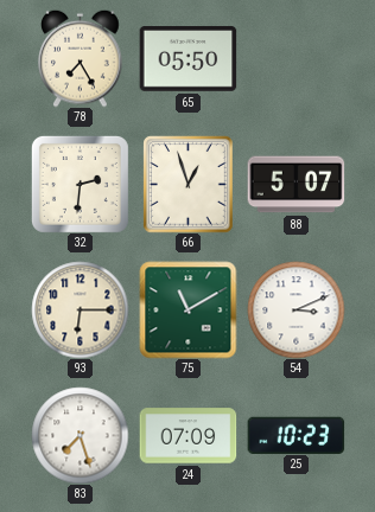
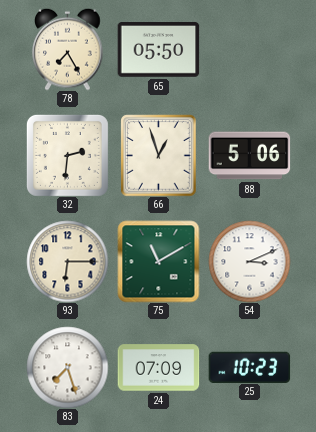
88: 5:07 -> 5:06
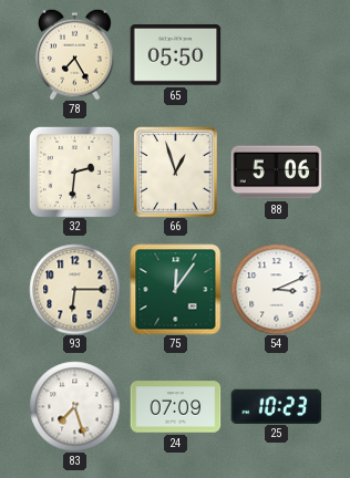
75: 11:10 -> 12:06
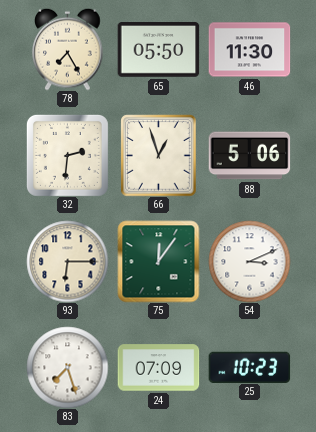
46: none -> 11:30
